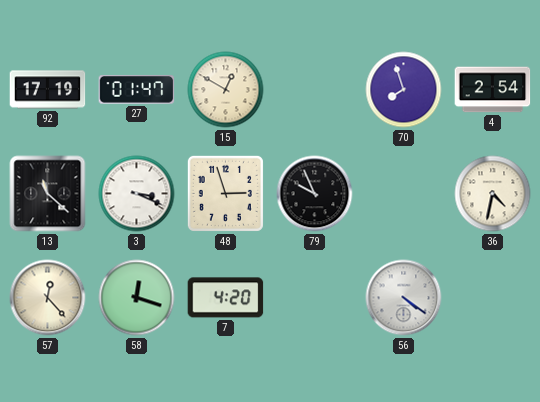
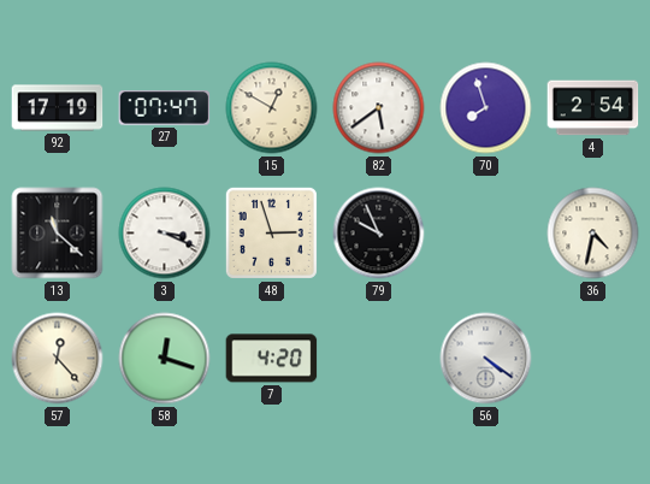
27: 01:47 -> 07:47
82: none -> 5:39
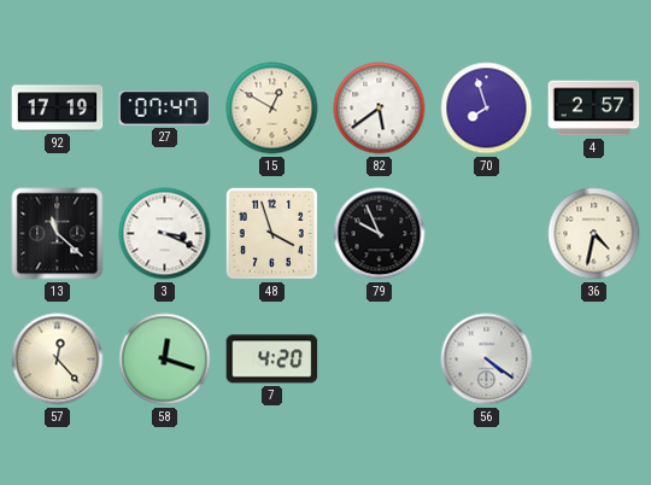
4: 2:54 -> 2:57
48: 2:57 -> 3:57
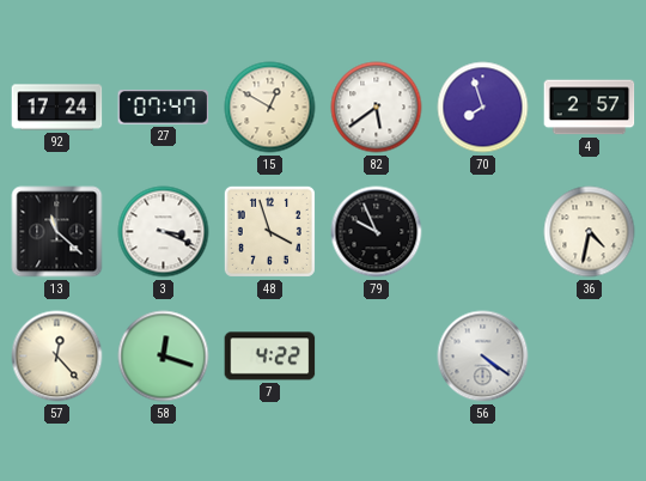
92: 17:19 -> 17:24
7: 4:20 -> 4:22
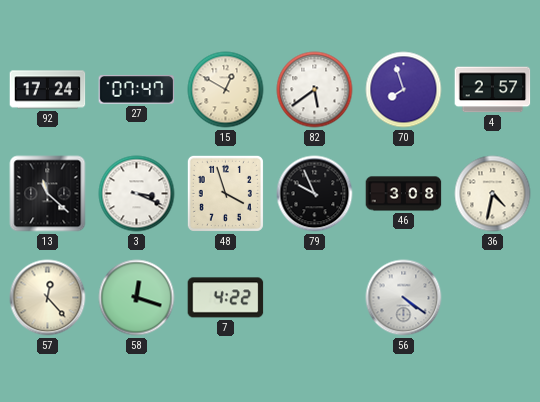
46: none -> 3:08
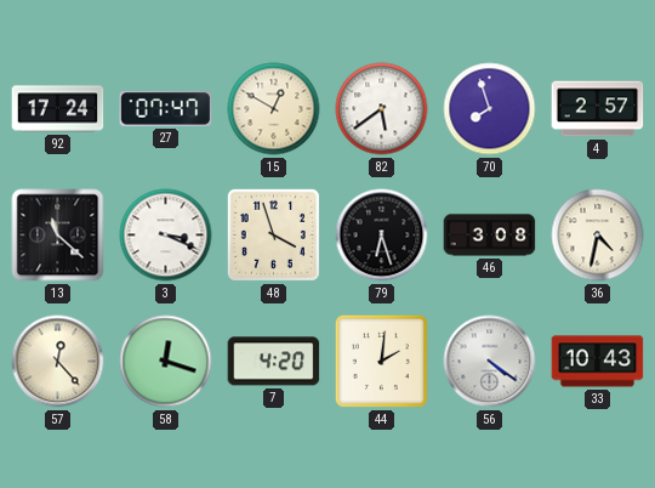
79: 9:56 -> 6:27
7: 4:22 -> 4:20
44: none -> 2:01
33: none -> 10:43
